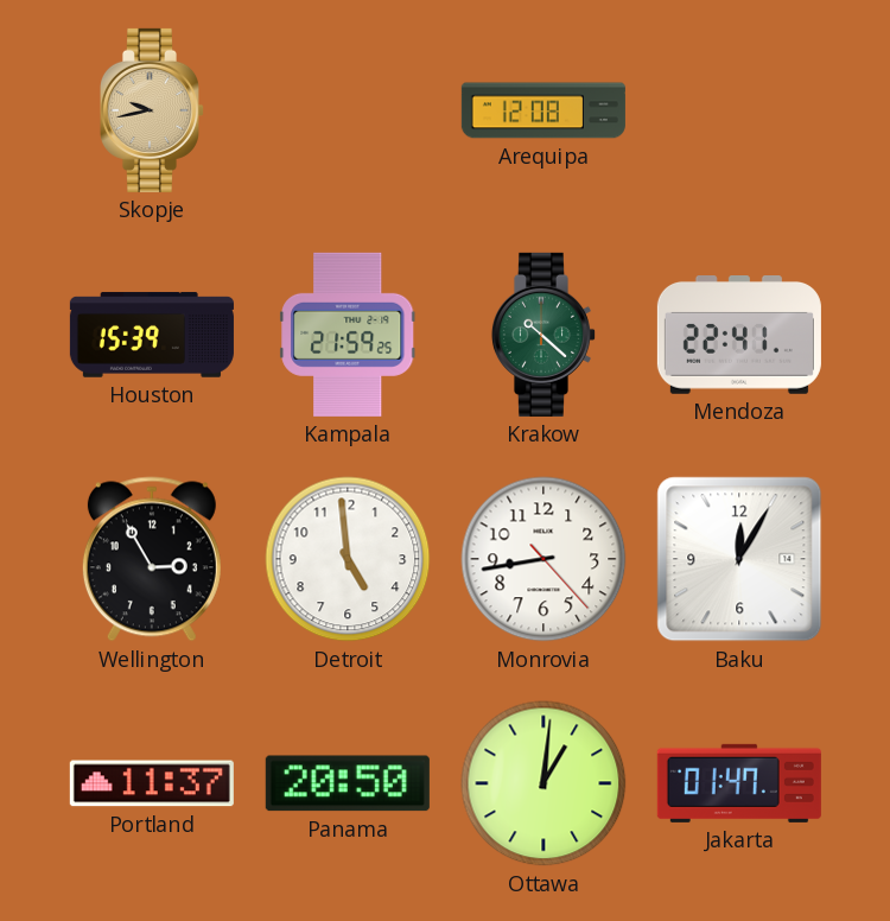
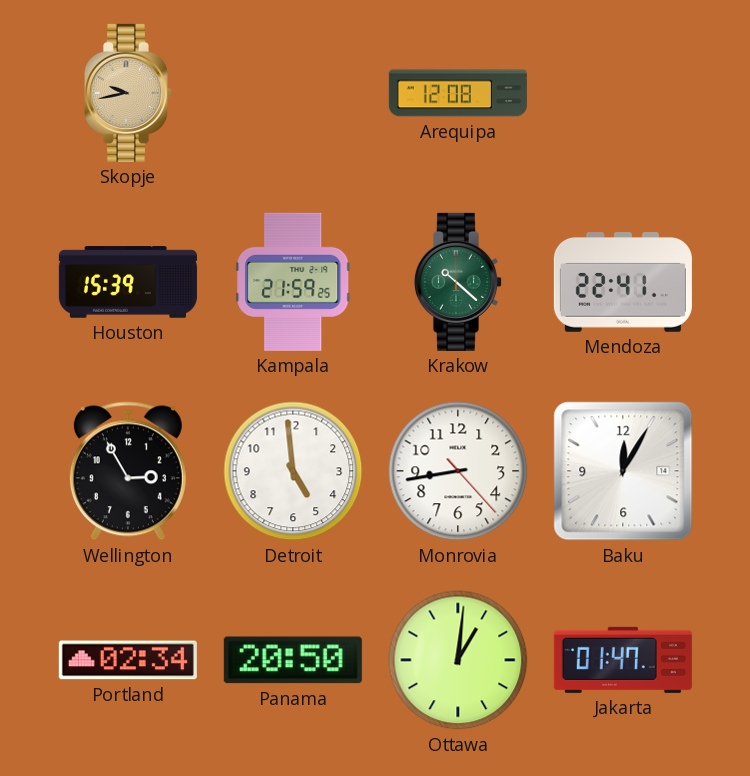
Portland: 11:37 -> 02:34
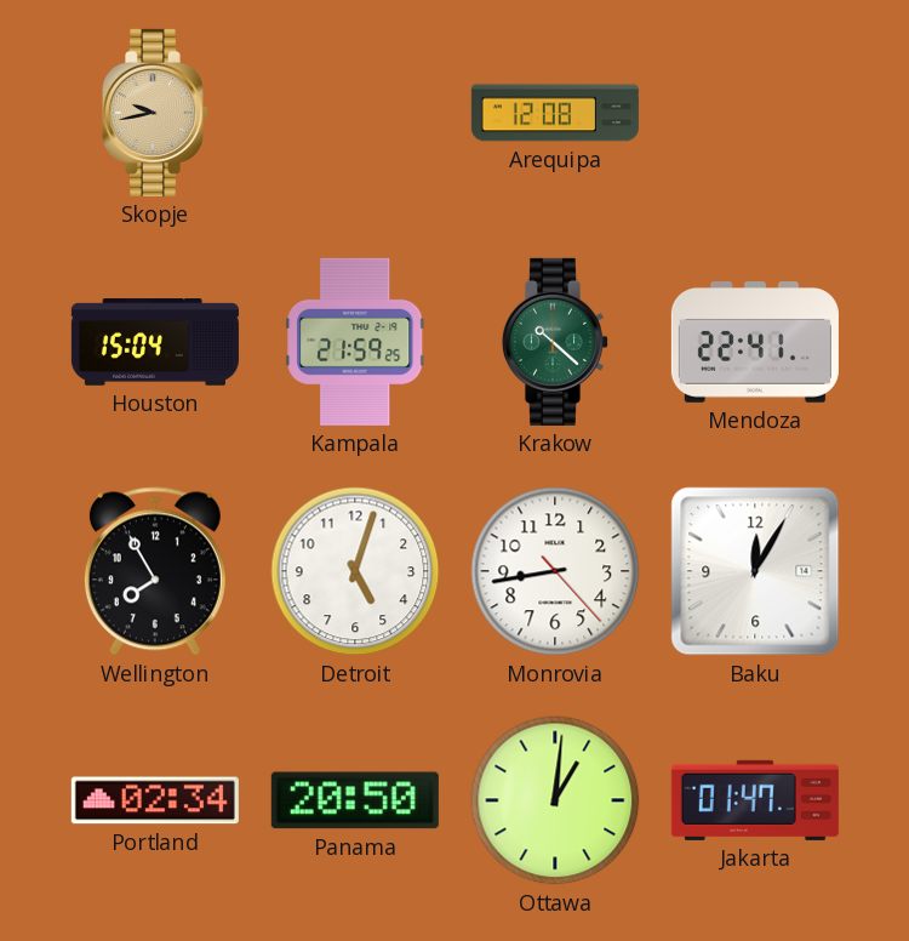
Houston: 15:39 -> 15:04
Wellington: 2:55 -> 7:55
Detroit: 4:59 -> 5:03
